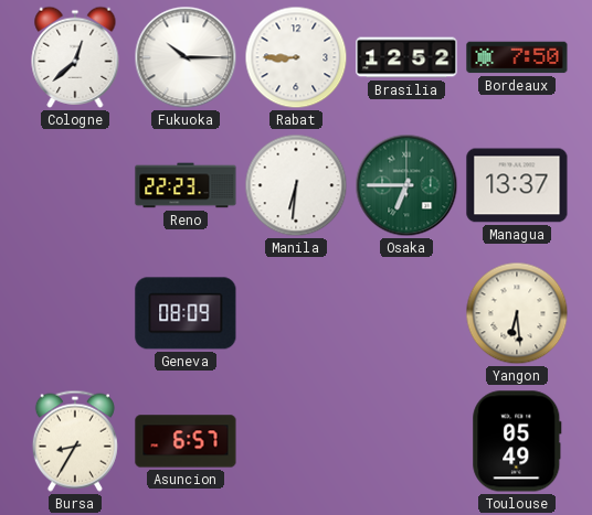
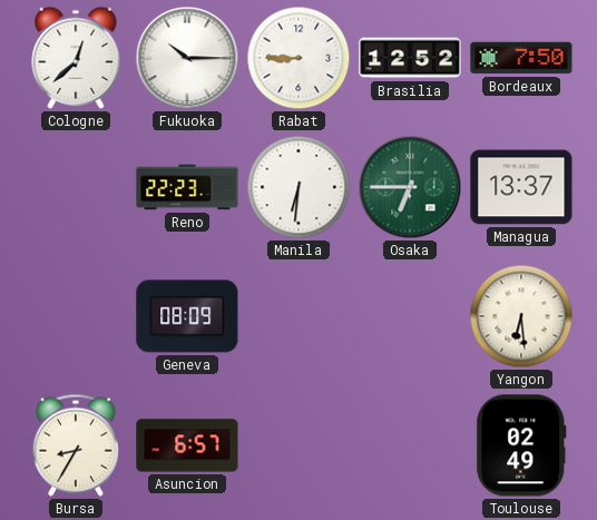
Toulouse: 05:49 -> 02:49
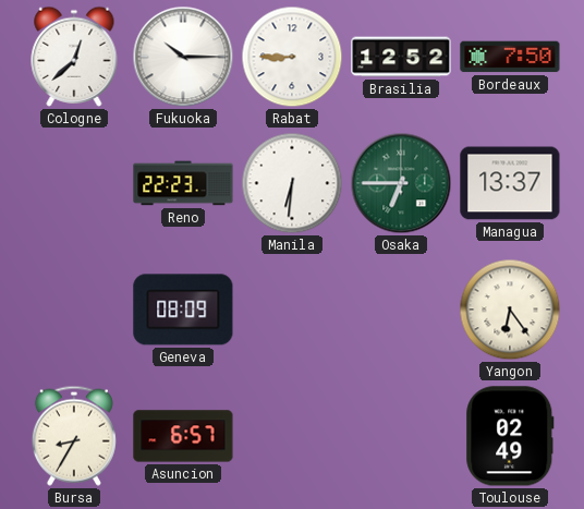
Yangon: 6:29 -> 6:24
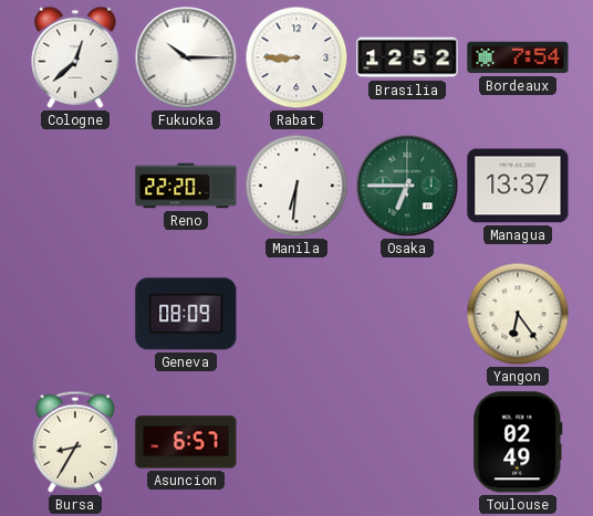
Bordeaux: 7:50 -> 7:54
Reno: 22:23 -> 22:20
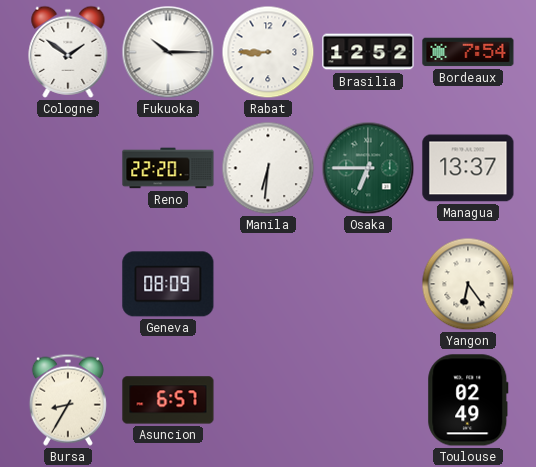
Cologne: 12:38 -> 1:51
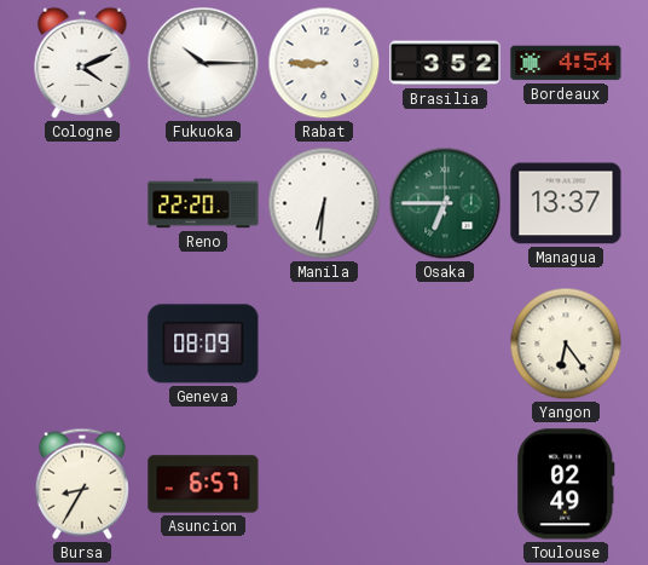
Cologne: 1:51 -> 4:11
Brasilia: 12:52 -> 3:52
Bordeaux: 7:54 -> 4:54
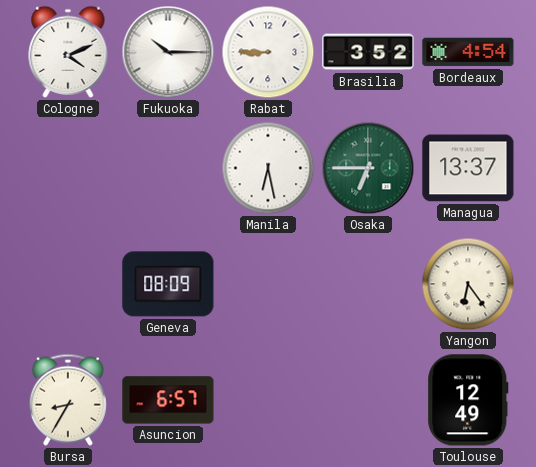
Reno: 22:20 -> none
Manila: 6:31 -> 6:28
Toulouse: 02:49 -> 12:49
